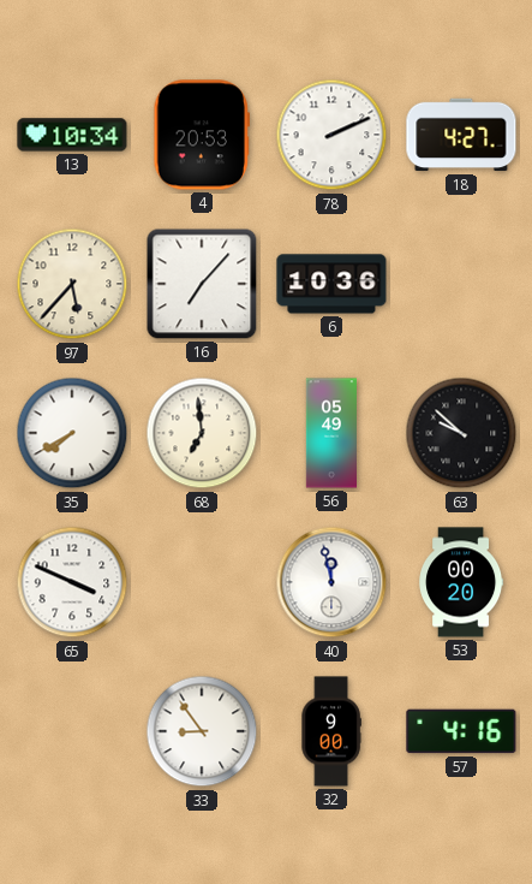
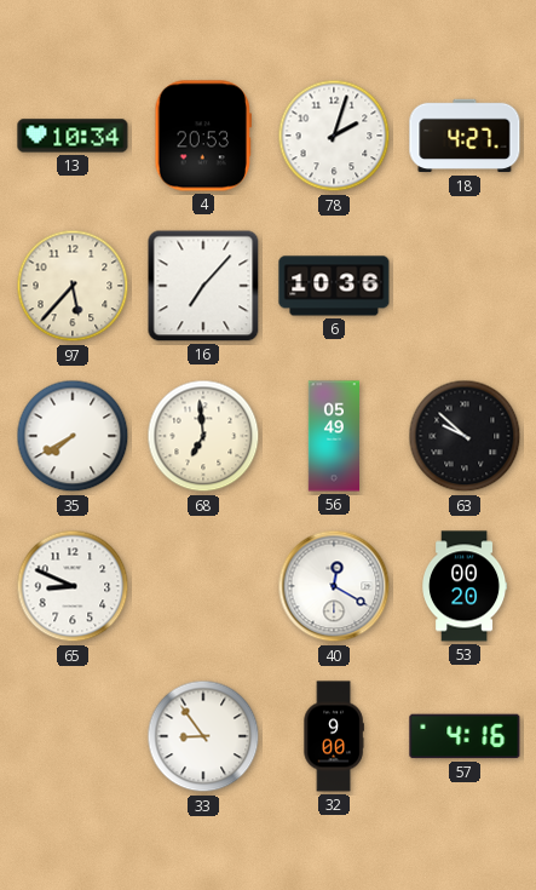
78: 2:11 -> 2:03
65: 3:49 -> 8:49
40: 11:58 -> 12:20
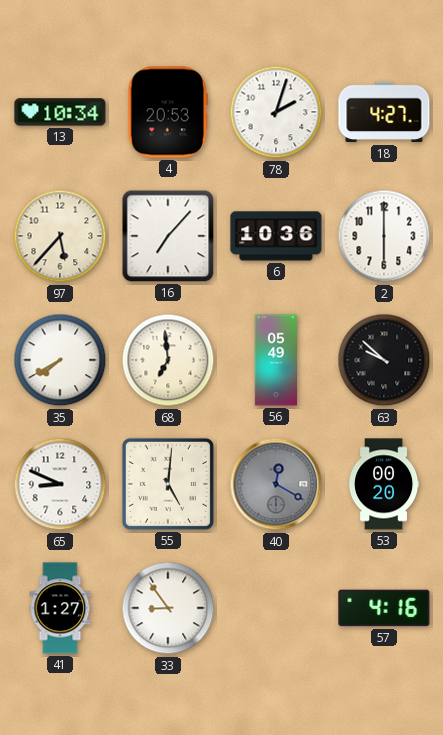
2: none -> 6:00
55: none -> 5:01
40 dial: white -> grey
41: none -> 1:27
32: 9:00 -> none
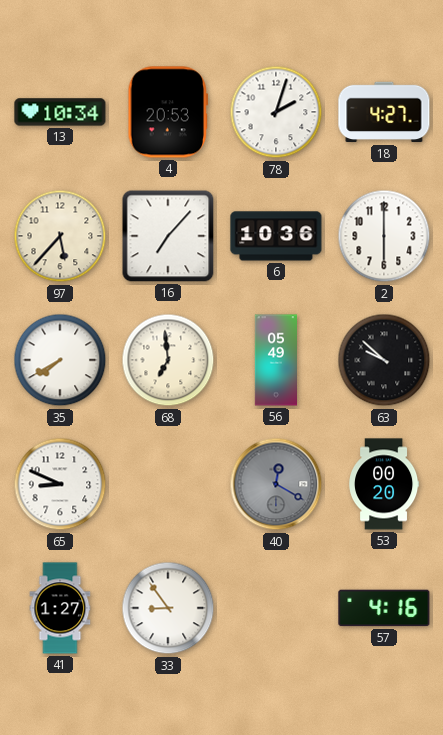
55: 5:01 -> none
